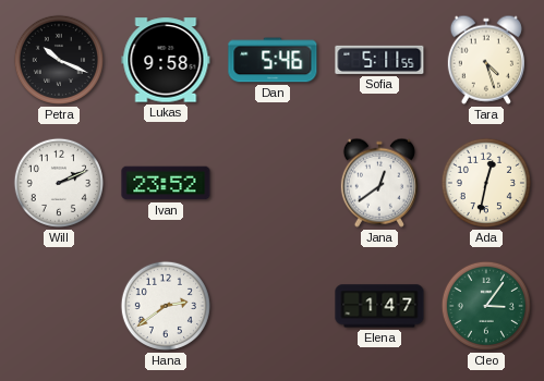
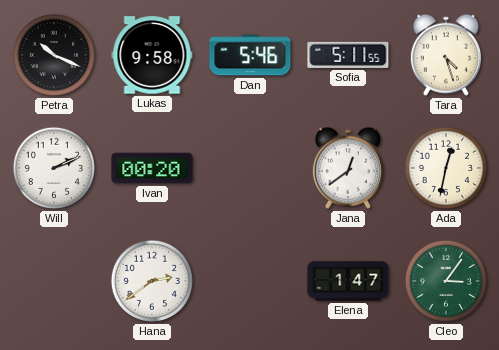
Ivan: 23:52 -> 00:20
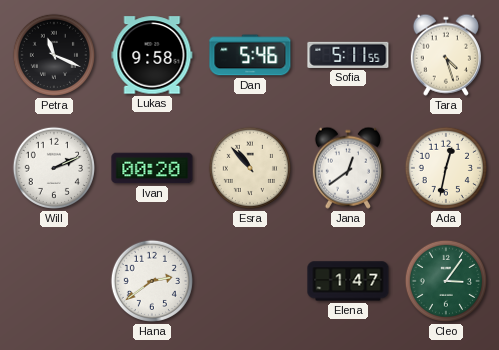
Petra: 10:19 -> 11:19
Esra: none -> 10:53
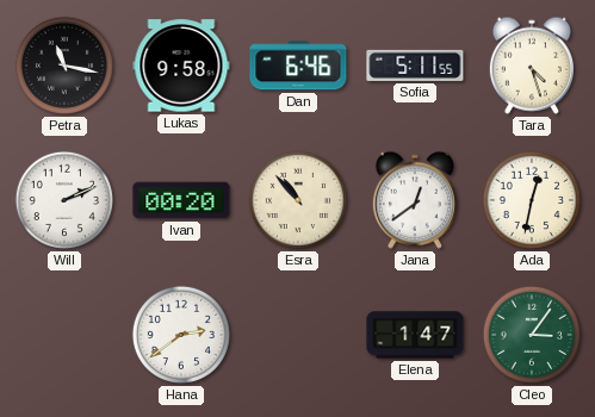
Petra: 11:19 -> 11:17
Dan: 5:46 -> 6:46
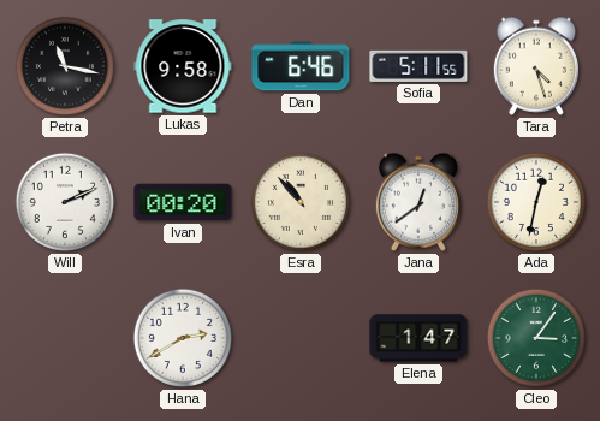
Hana: 2:39 -> 2:40
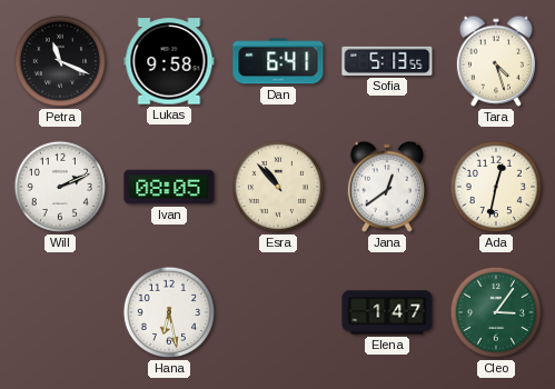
Petra: 11:17 -> 11:19
Dan: 6:46 -> 6:41
Sofia: 5:11 -> 5:13
Ivan: 00:20 -> 08:05
Hana: 2:40 -> 6:28
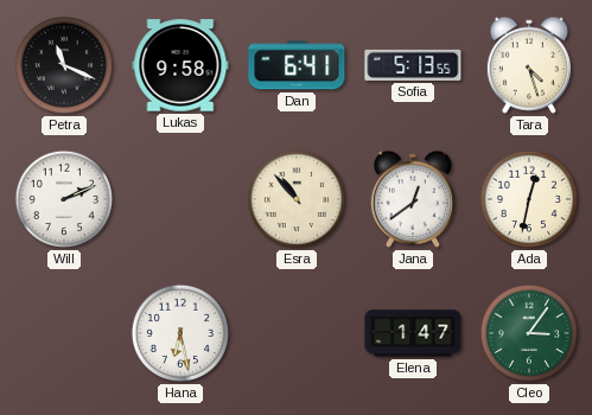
Ivan: 08:05 -> none
